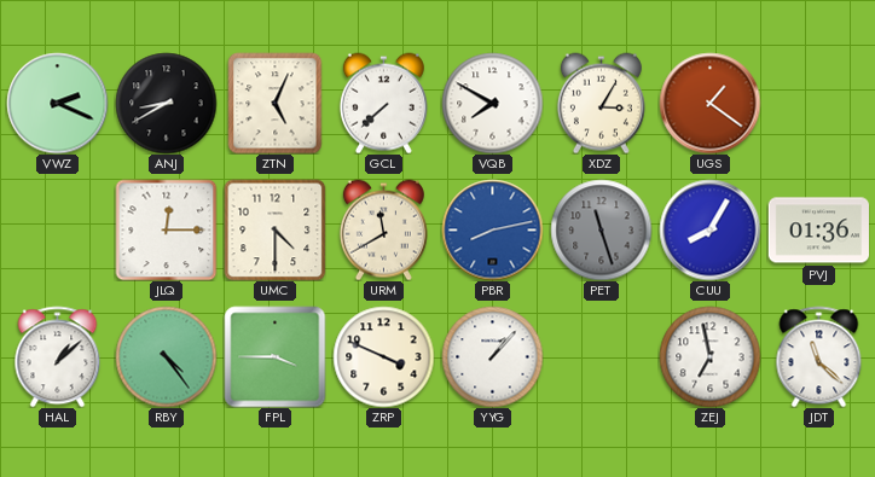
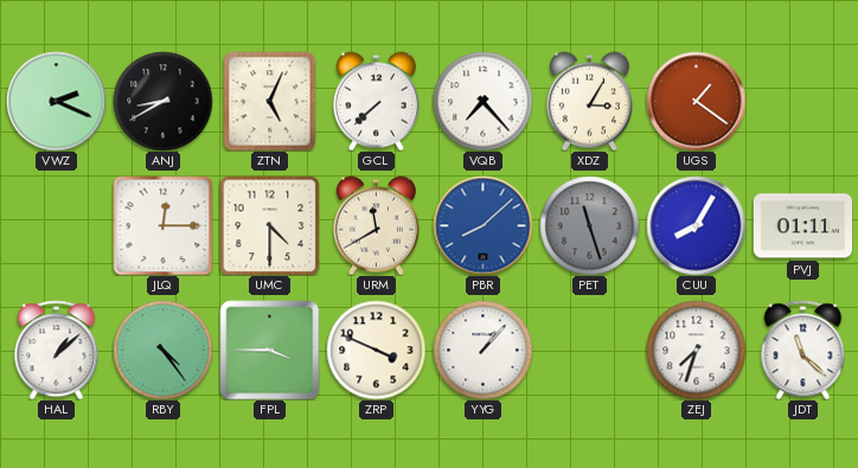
VQB: 7:50 -> 7:23
PBR: 8:13 -> 8:08
PVJ: 01:36 -> 01:11
ZEJ: 6:58 -> 7:33
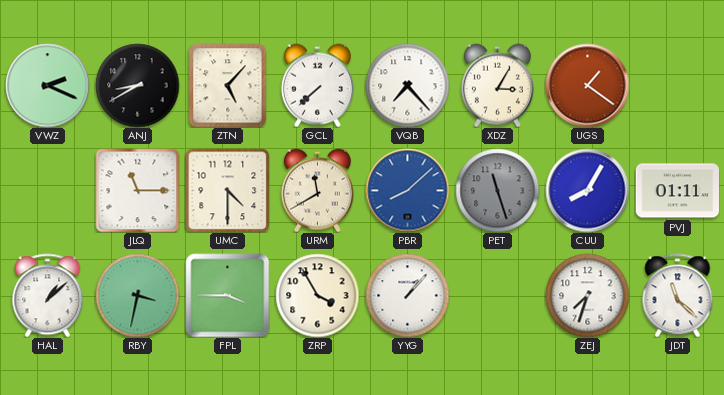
ZTN: 5:04 -> 5:07
JLQ: 12:15 -> 11:15
RBY: 4:24 -> 3:32
ZRP: 3:49 -> 3:55
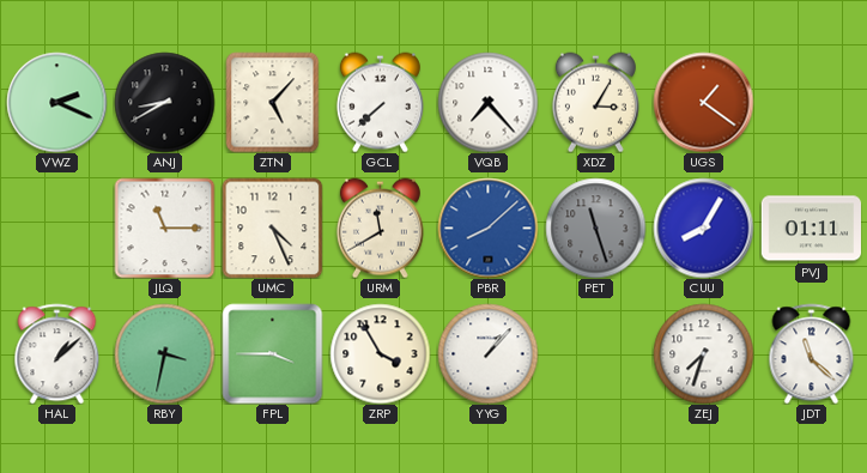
UMC: 4:30 -> 4:26
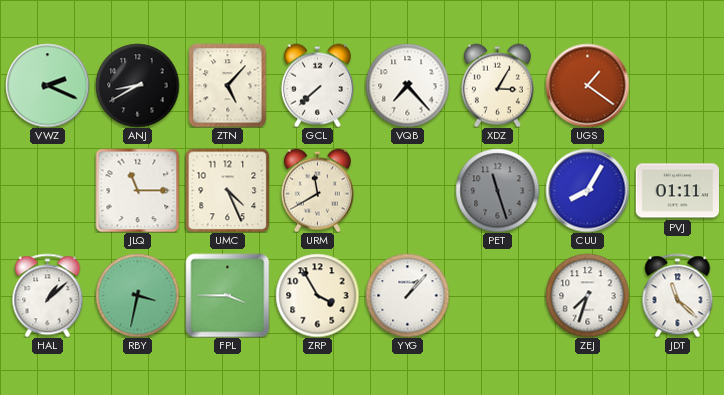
PBR: 8:08 -> none
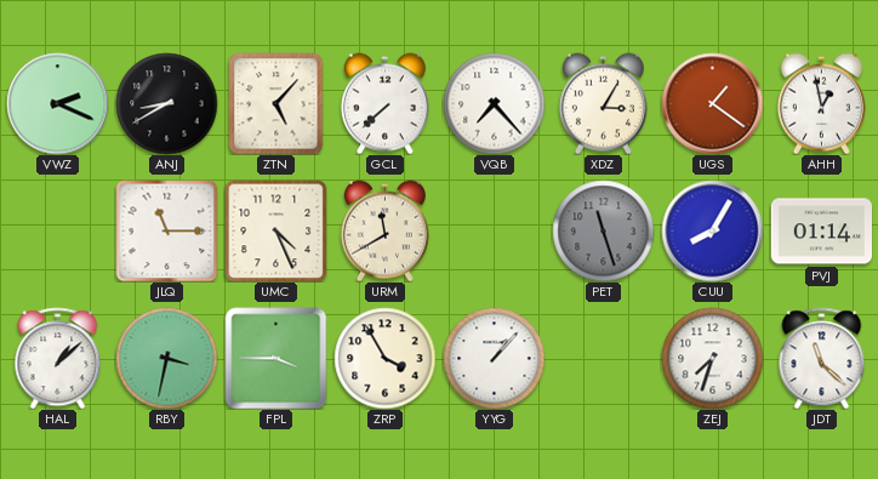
AHH: none -> 12:58
PVJ: 01:11 -> 01:14
